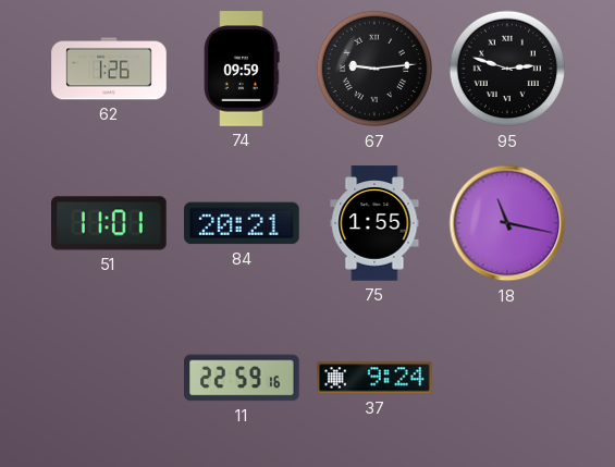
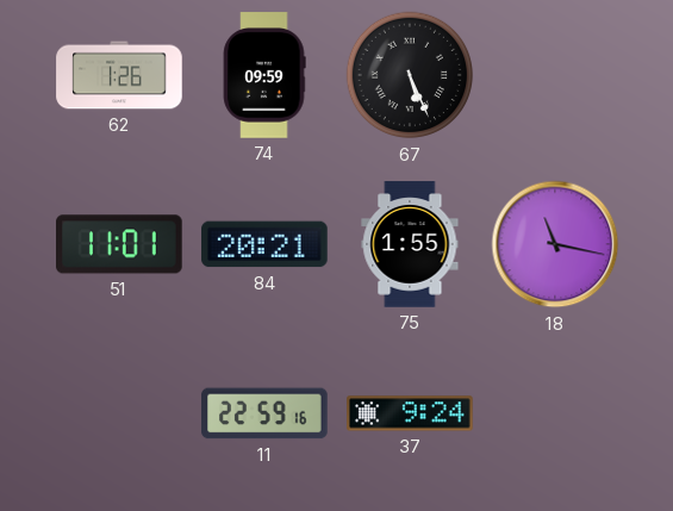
67: 9:14 -> 5:26
95: 2:48 -> none
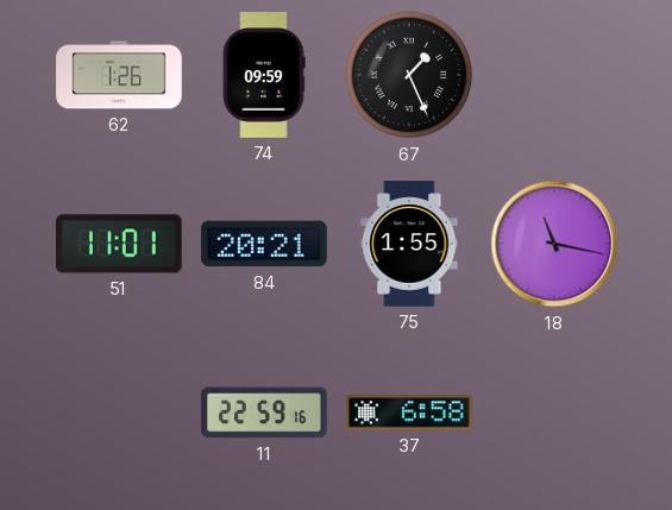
67: 5:26 -> 1:26
37: 9:24 -> 6:58
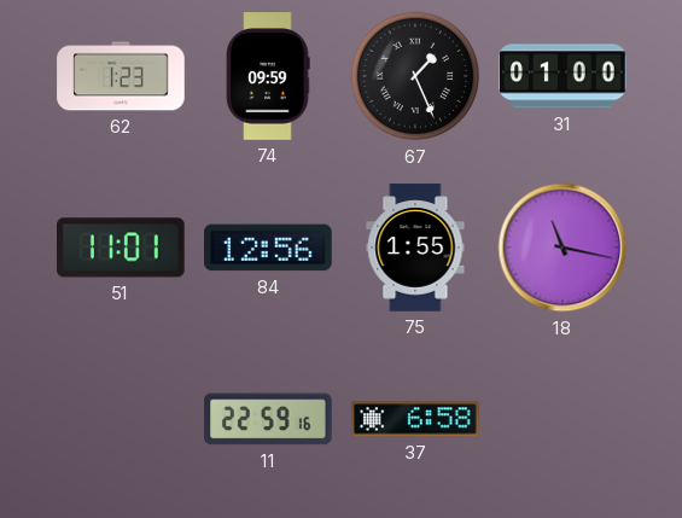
62: 1:26 -> 1:23
31: none -> 01:00
84: 20:21 -> 12:56
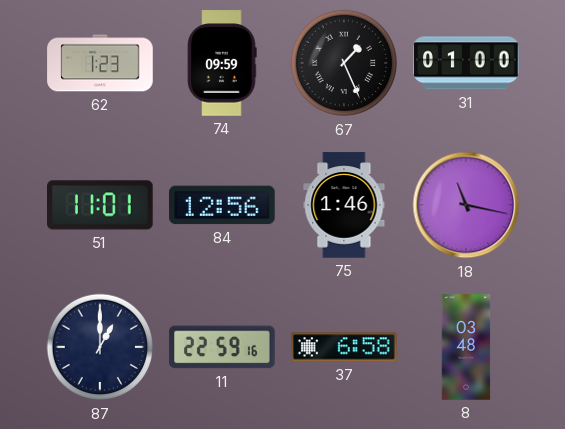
75: 1:55 -> 1:46
87: none -> 1:00
8: none -> 03:48
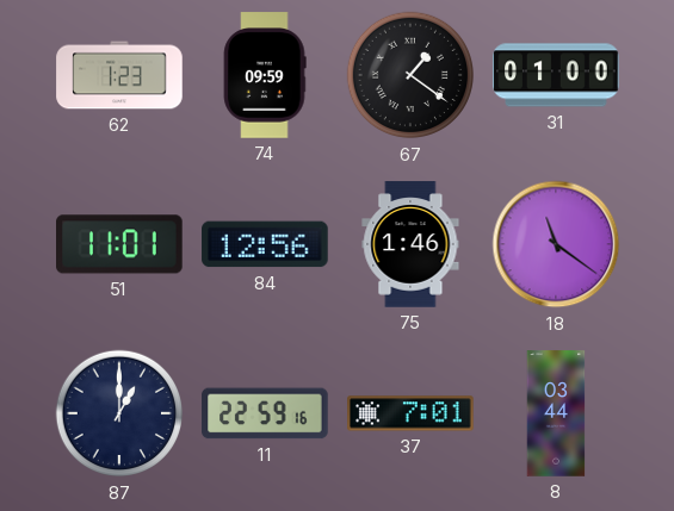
67: 1:26 -> 1:21
18: 11:17 -> 11:21
37: 6:58 -> 7:01
8: 03:48 -> 03:44
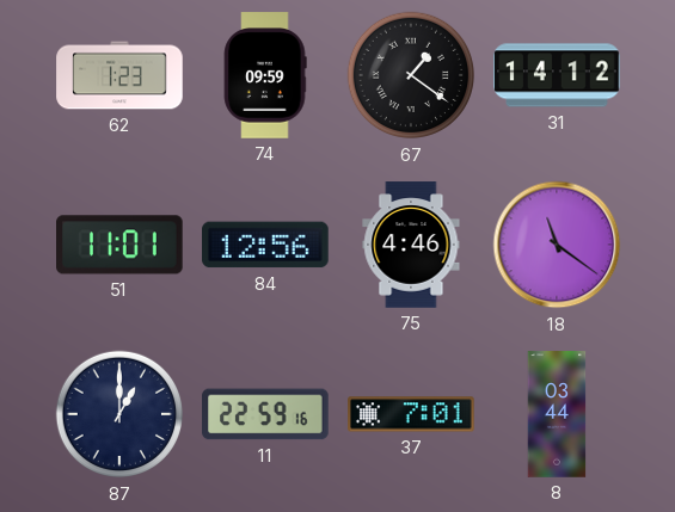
31: 01:00 -> 14:12
75: 1:46 -> 4:46
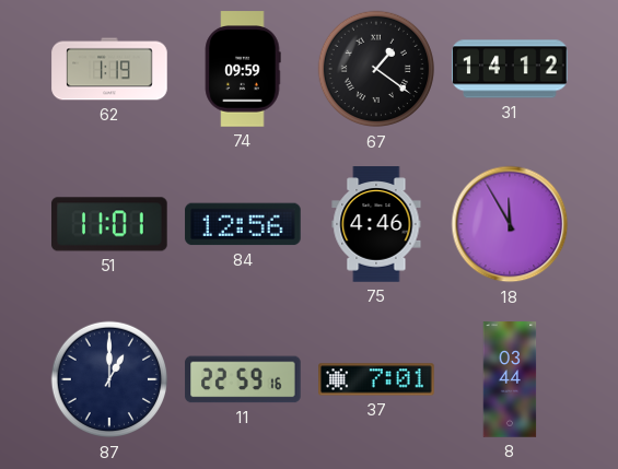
62: 1:23 -> 1:19
18: 11:21 -> 11:55
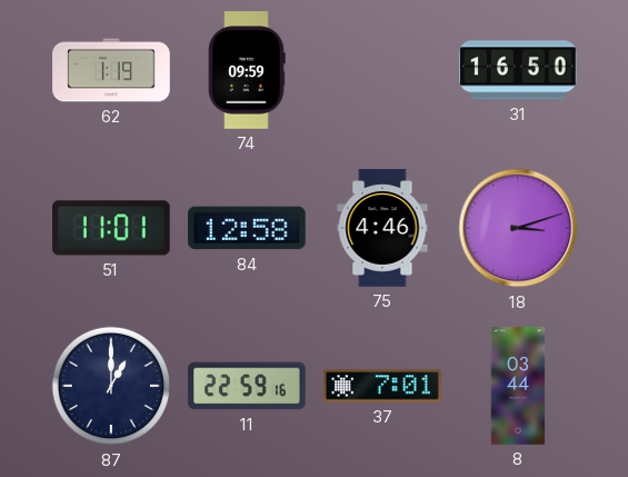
67: 1:21 -> none
31: 14:12 -> 16:50
84: 12:56 -> 12:58
18: 11:55 -> 3:12
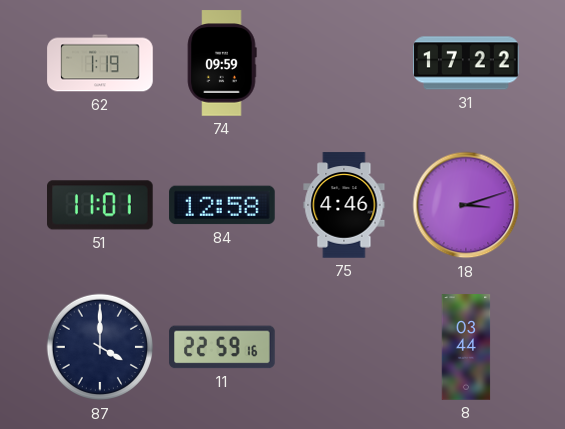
31: 16:50 -> 17:22
87: 1:00 -> 4:00
37: 7:01 -> none
